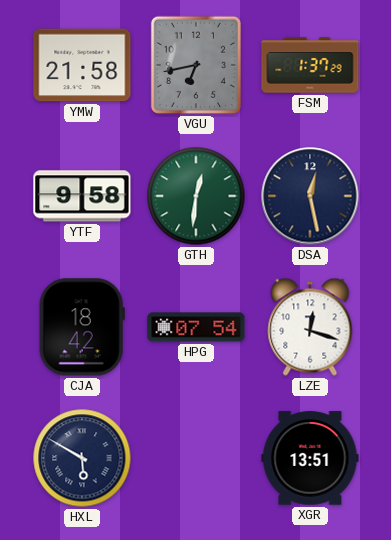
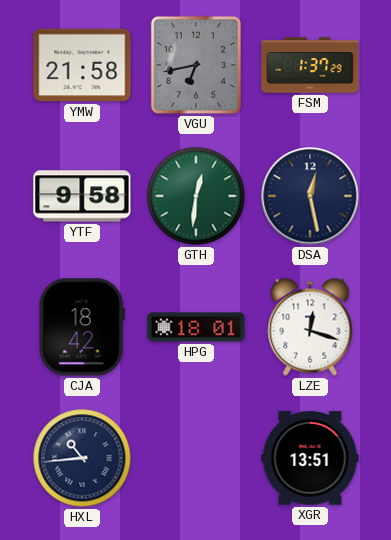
HPG: 07:54 -> 18:01
HXL: 5:50 -> 10:44
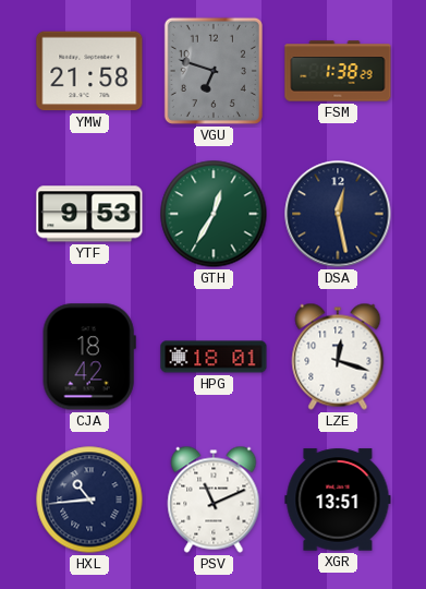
VGU: 6:43 -> 6:48
FSM: 1:37 -> 1:38
YTF: 9:58 -> 9:53
GTH: 12:31 -> 12:35
PSV: none -> 11:11
